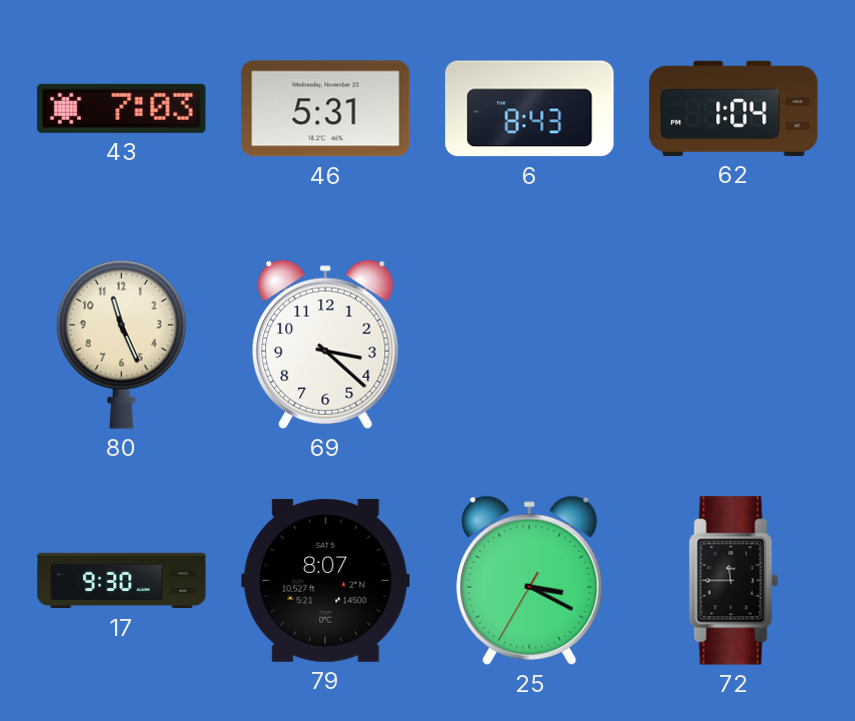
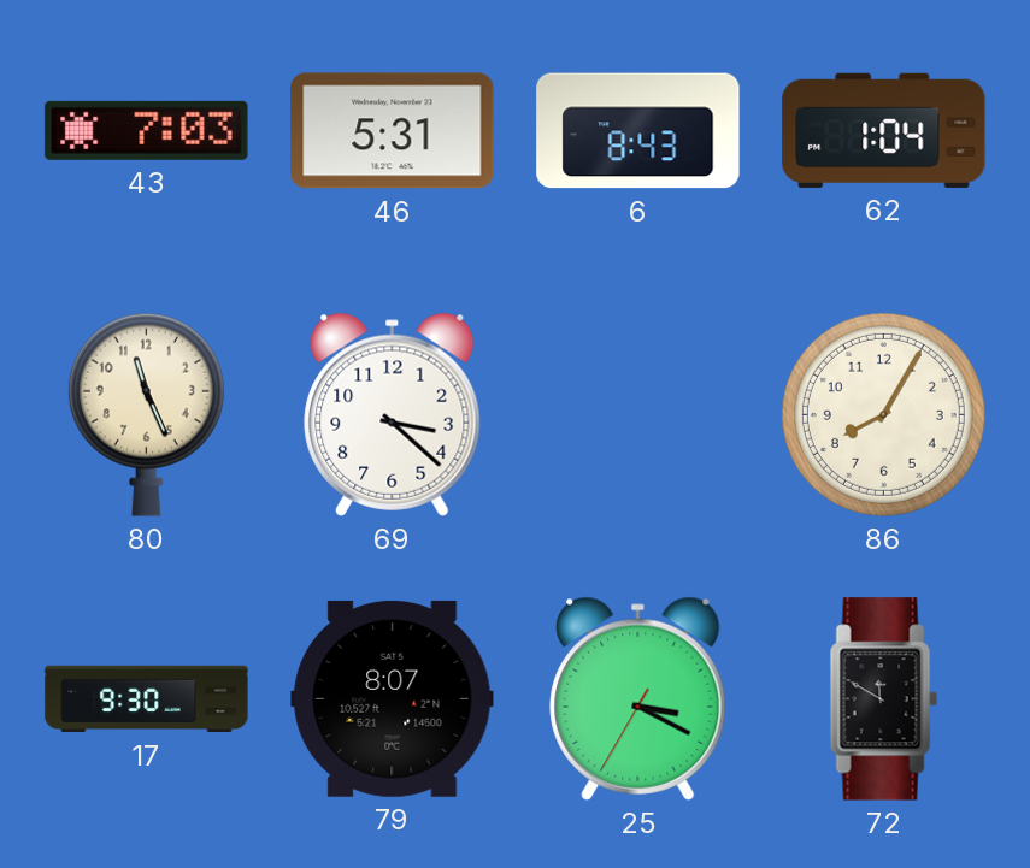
86: none -> 8:05
72: 11:45 -> 11:50
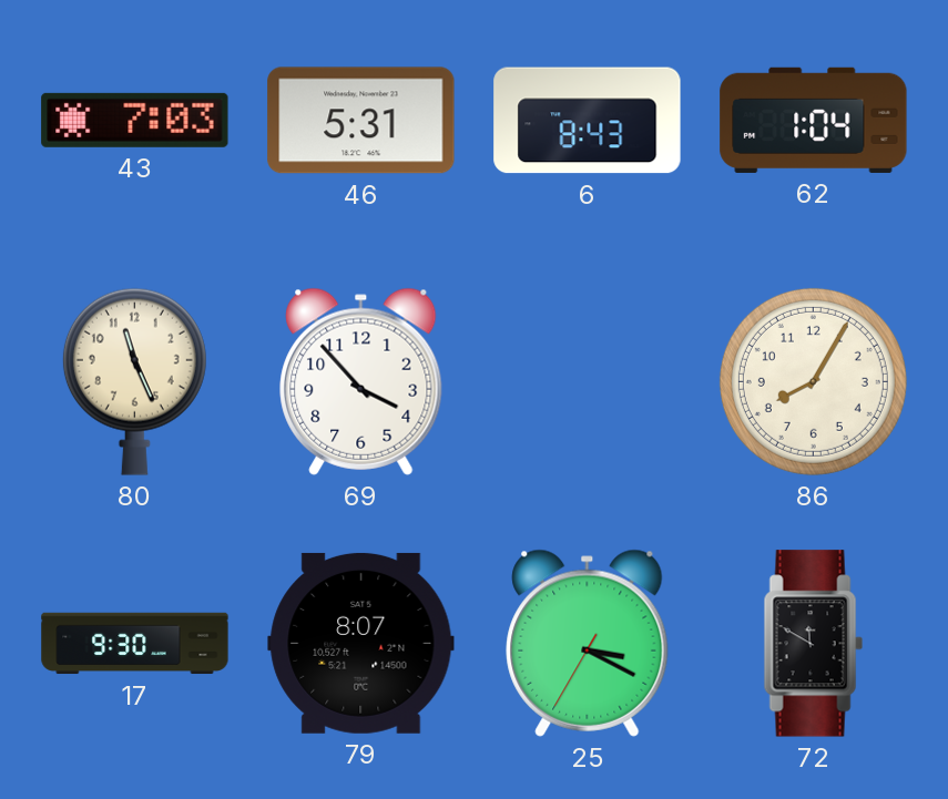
69: 3:22 -> 3:53
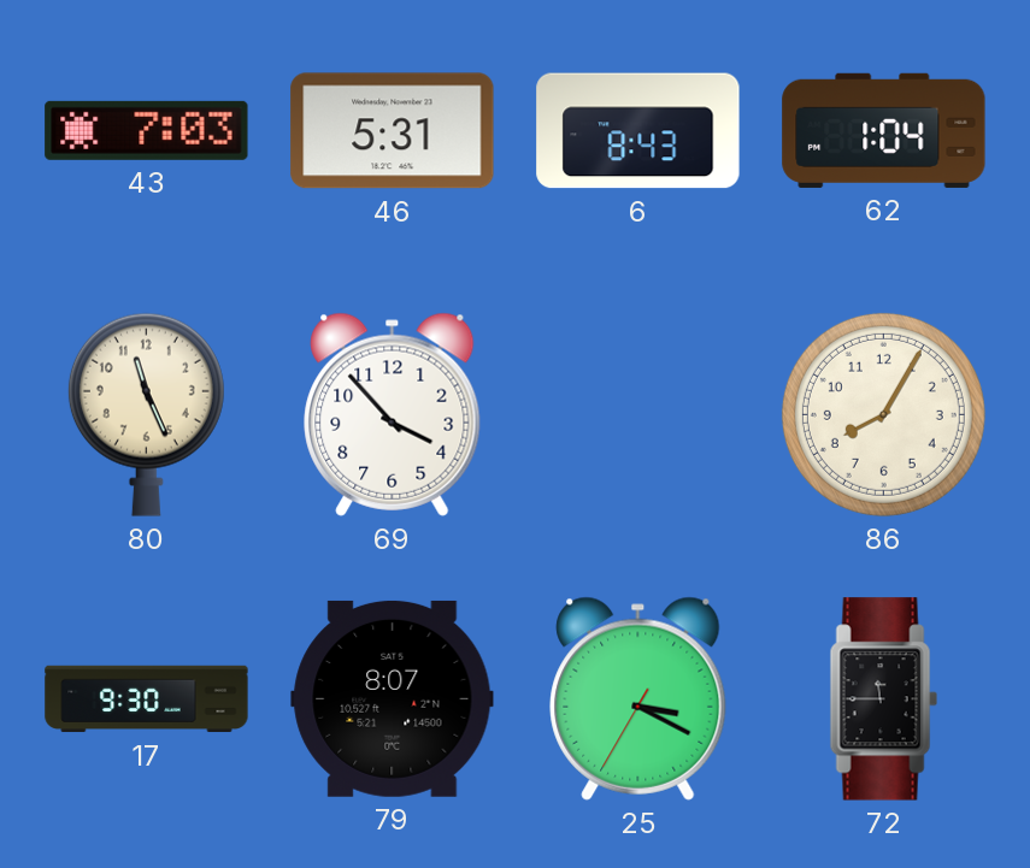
72: 11:50 -> 11:45
